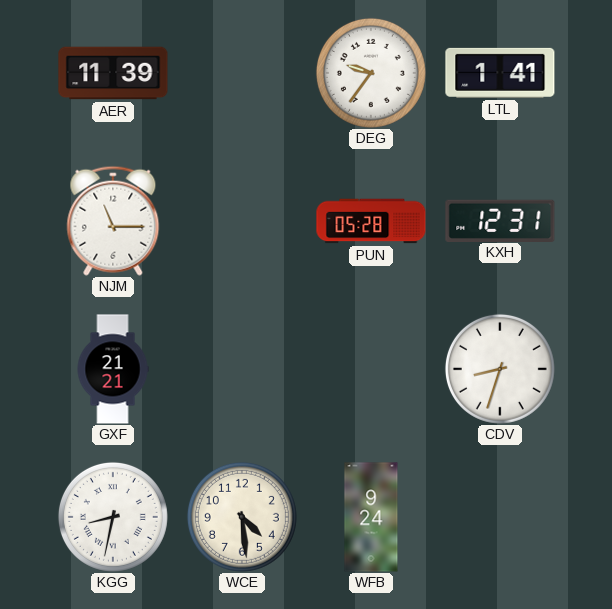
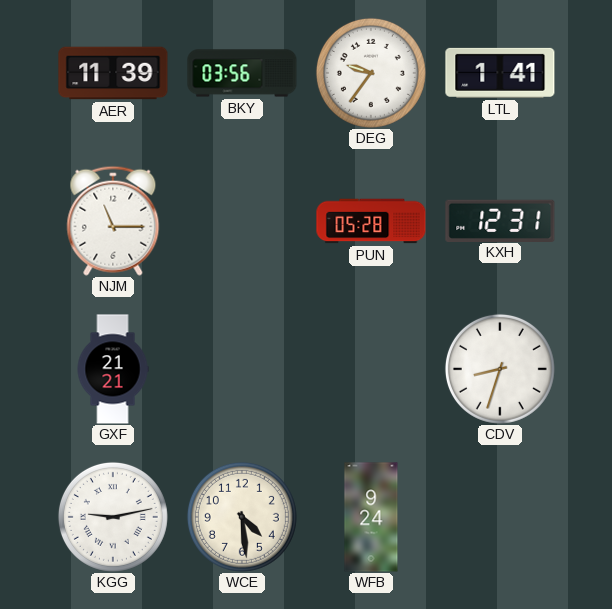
BKY: none -> 03:56
KGG: 8:32 -> 9:13
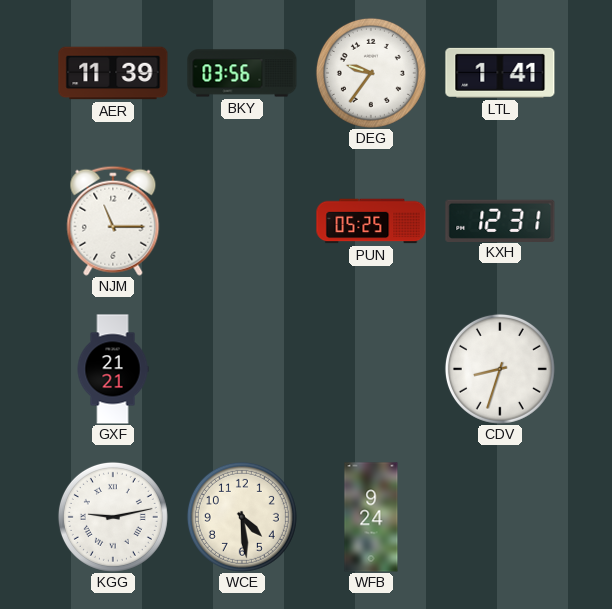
PUN: 05:28 -> 05:25
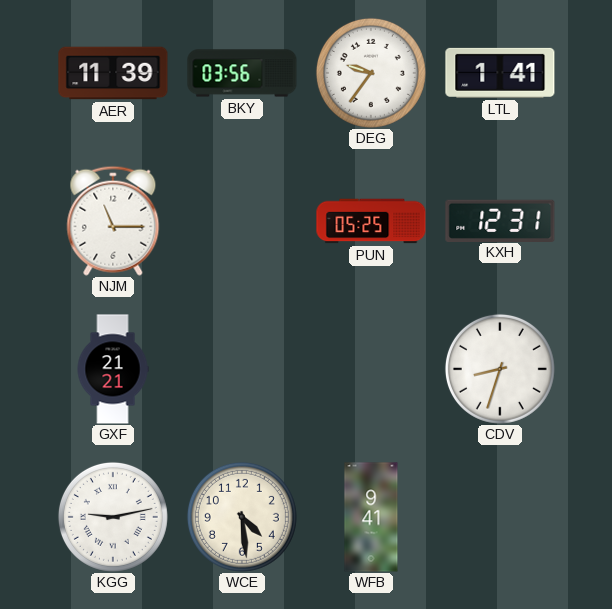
WFB: 9:24 -> 9:41
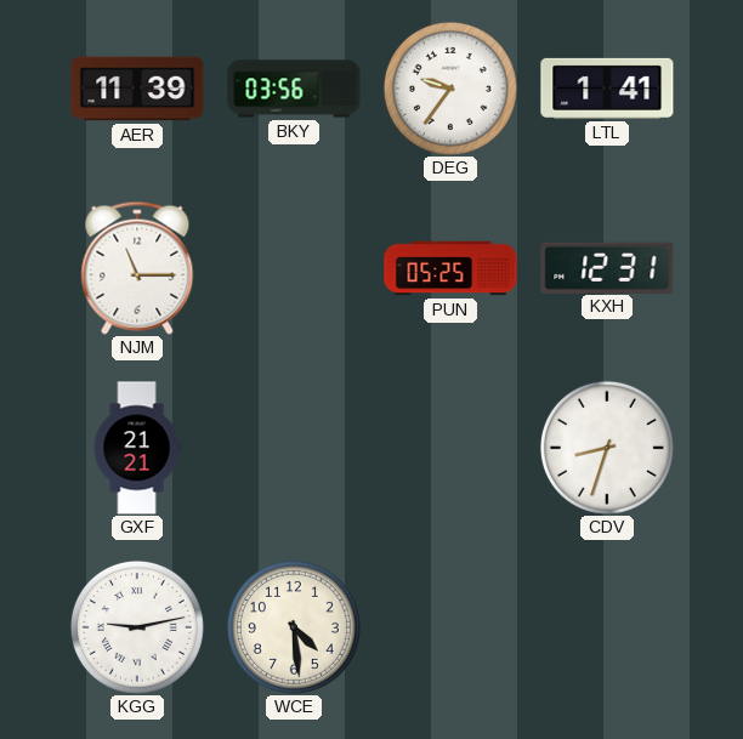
WFB: 9:41 -> none
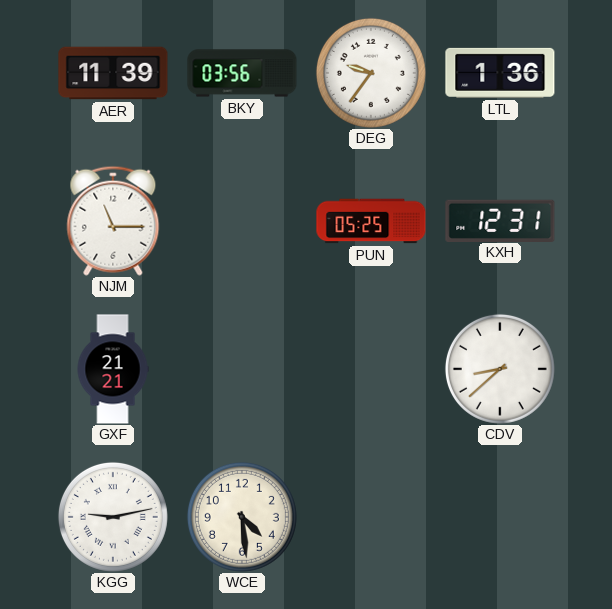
LTL: 1:41 -> 1:36
CDV: 8:33 -> 8:38
